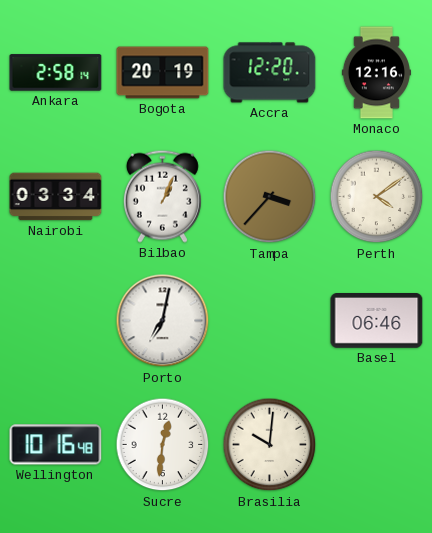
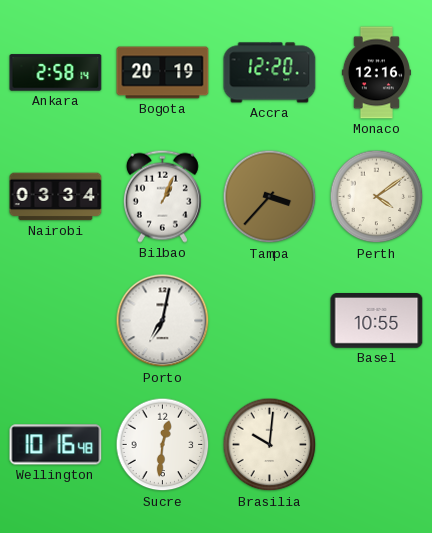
Basel: 06:46 -> 10:55
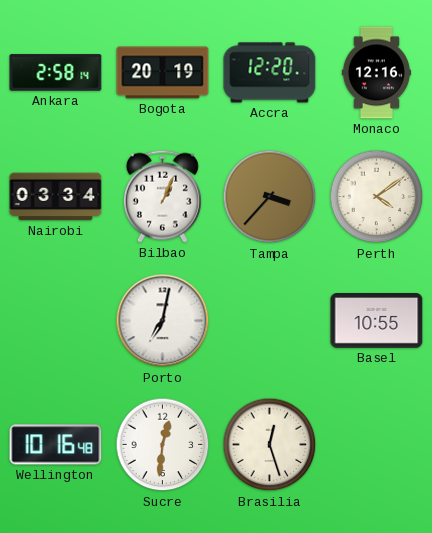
Brasilia: 10:01 -> 12:27
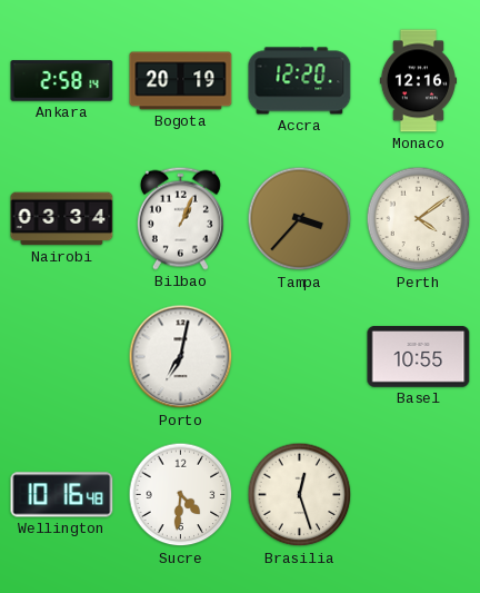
Sucre: 12:31 -> 4:31
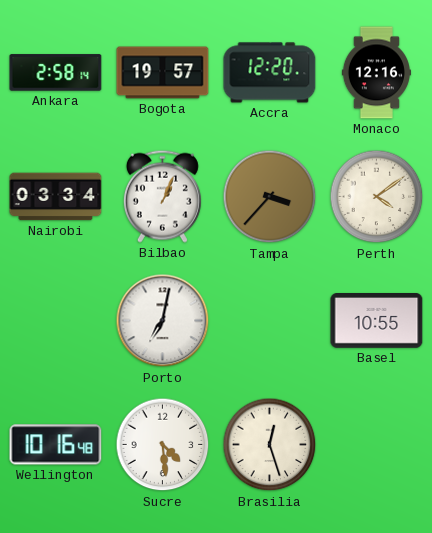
Bogota: 20:19 -> 19:57
Sucre: 4:31 -> 4:29
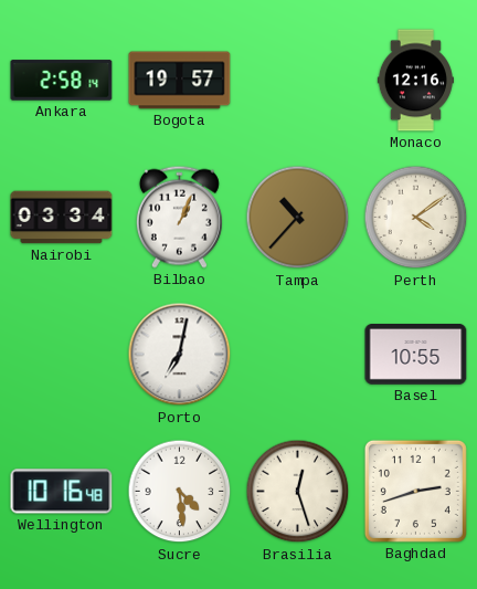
Accra: 12:20 -> none
Tampa: 3:37 -> 10:37
Baghdad: none -> 2:42
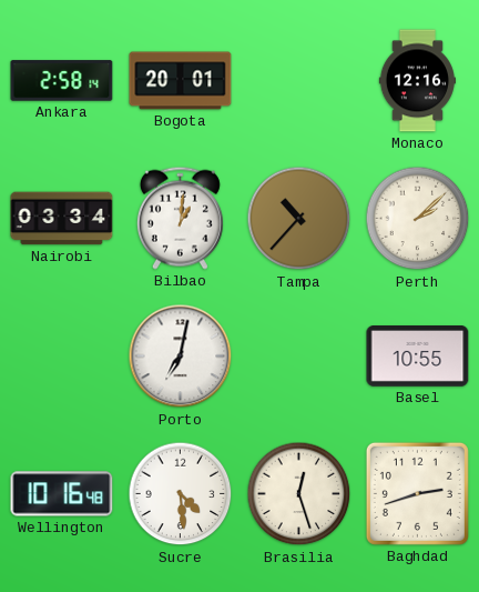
Bogota: 19:57 -> 20:01
Bilbao: 1:04 -> 1:01
Perth: 4:09 -> 2:08
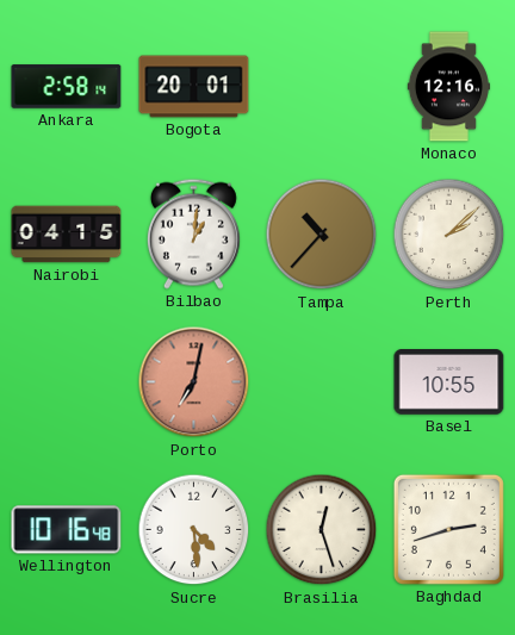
Nairobi: 03:34 -> 04:15
Porto dial: white -> salmon
